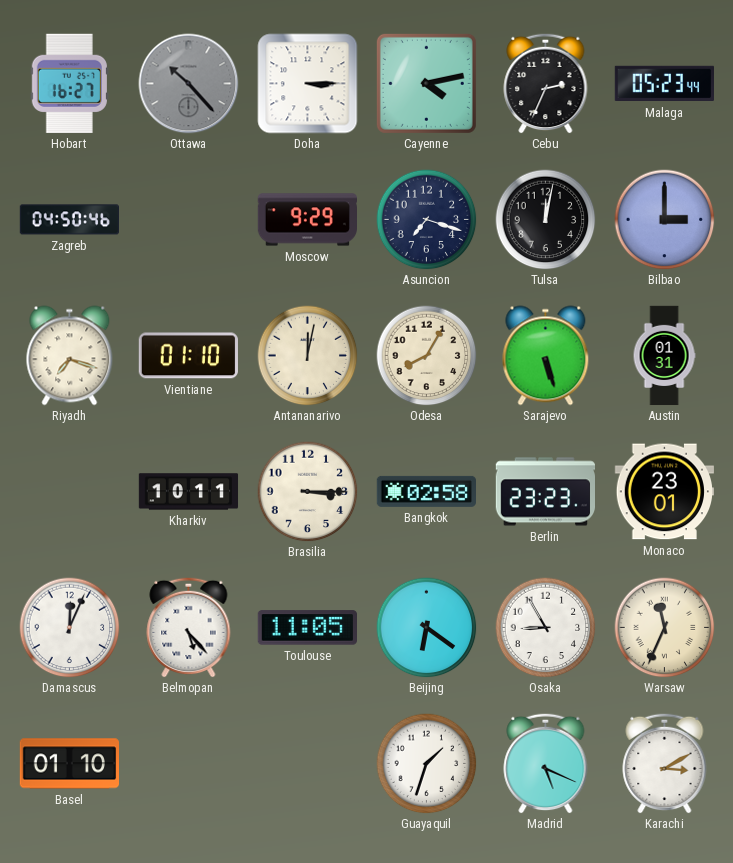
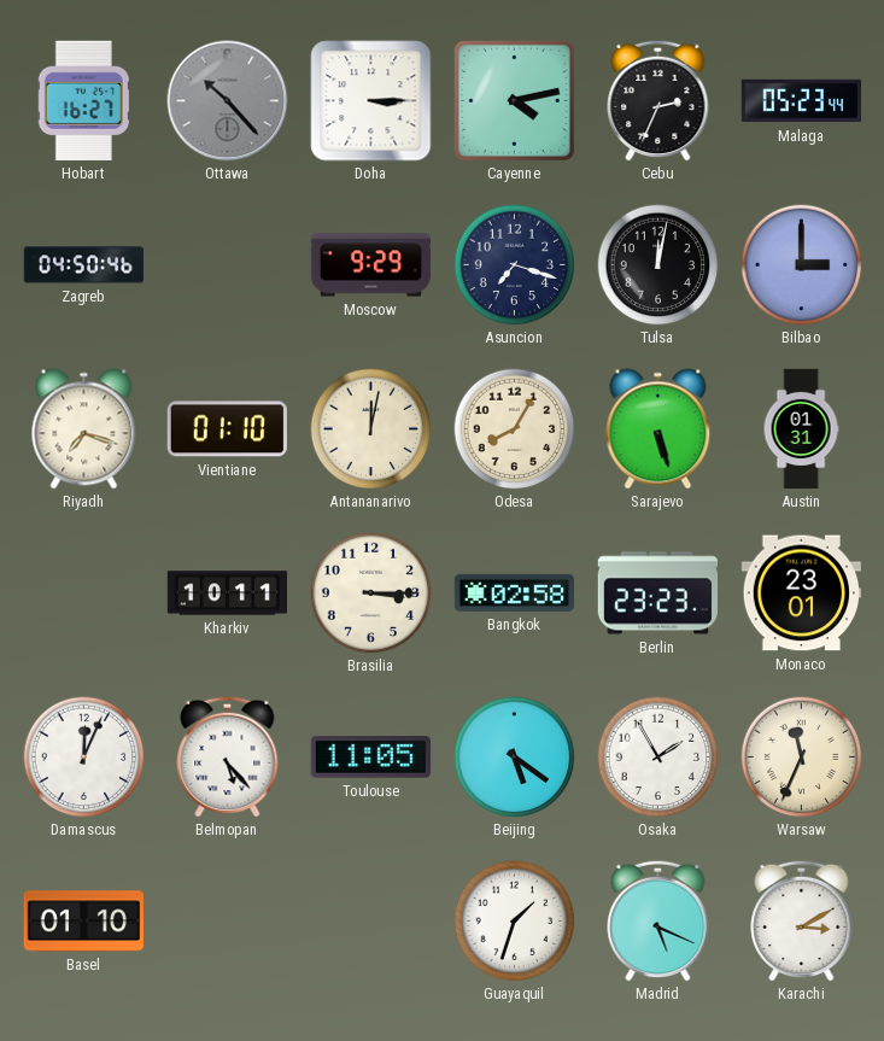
Beijing: 6:21 -> 5:21
Osaka: 8:55 -> 1:55
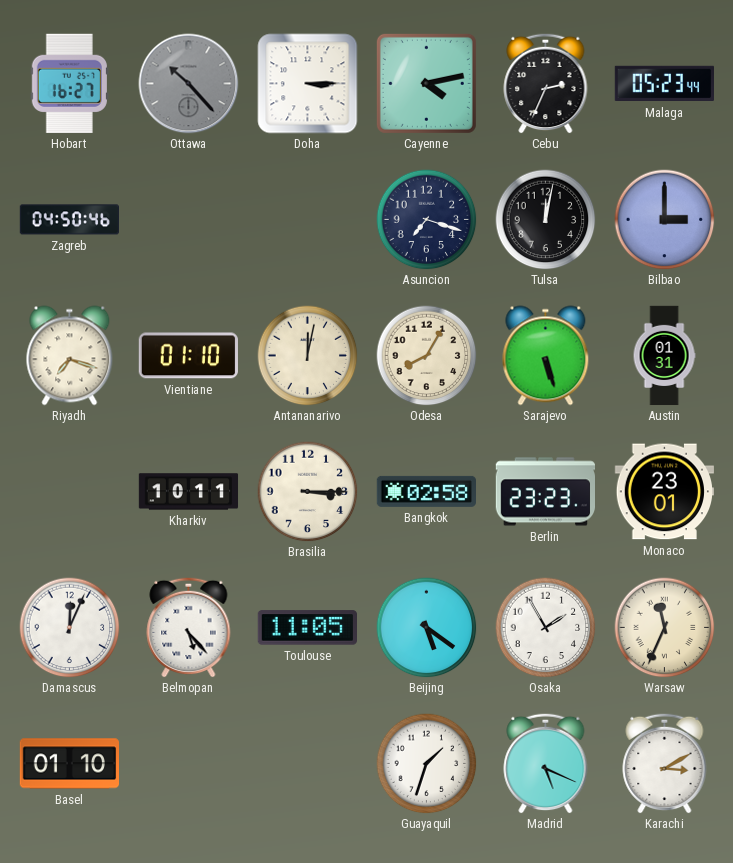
Moscow: 9:29 -> none
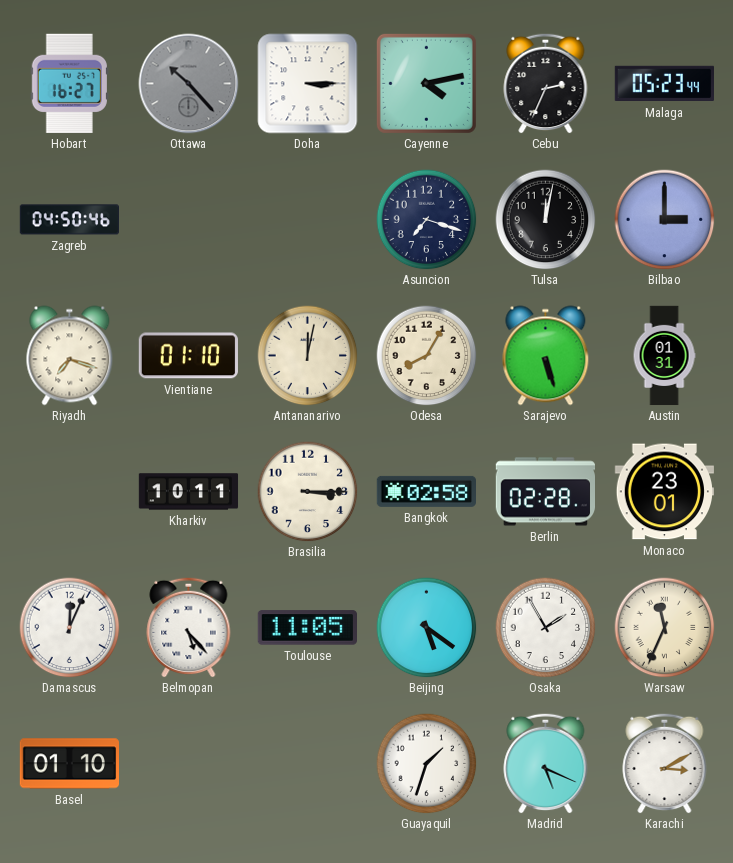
Berlin: 23:23 -> 02:28
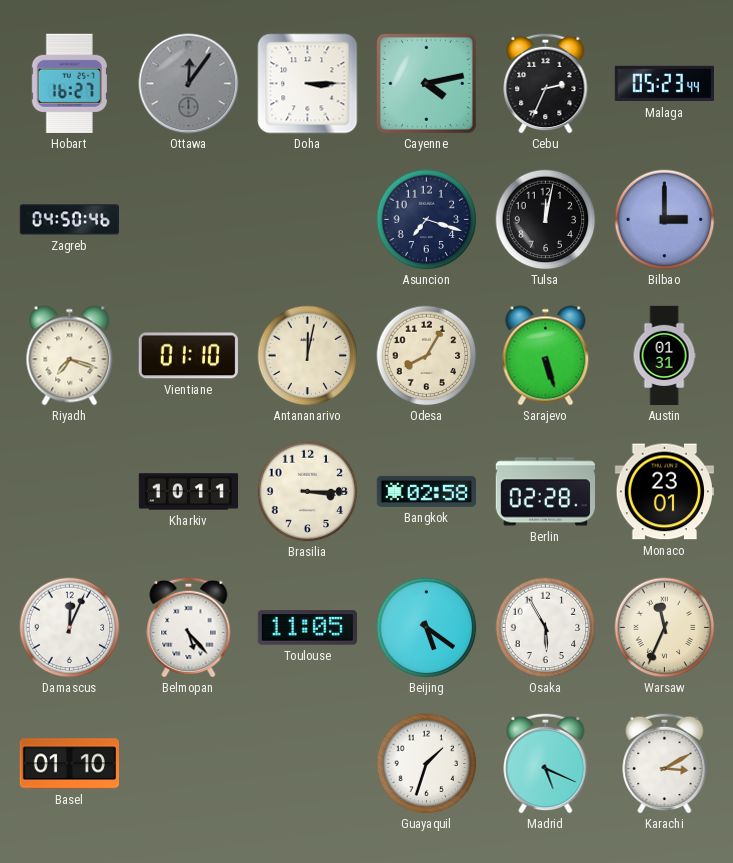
Ottawa: 10:23 -> 12:06
Osaka: 1:55 -> 5:55
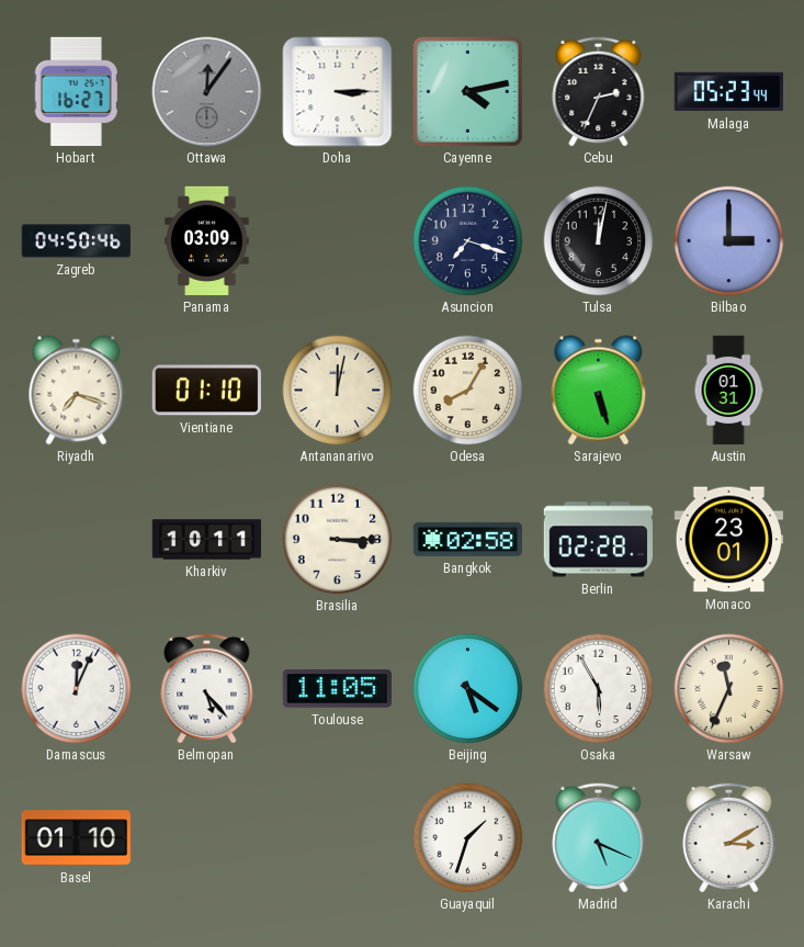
Panama: none -> 03:09
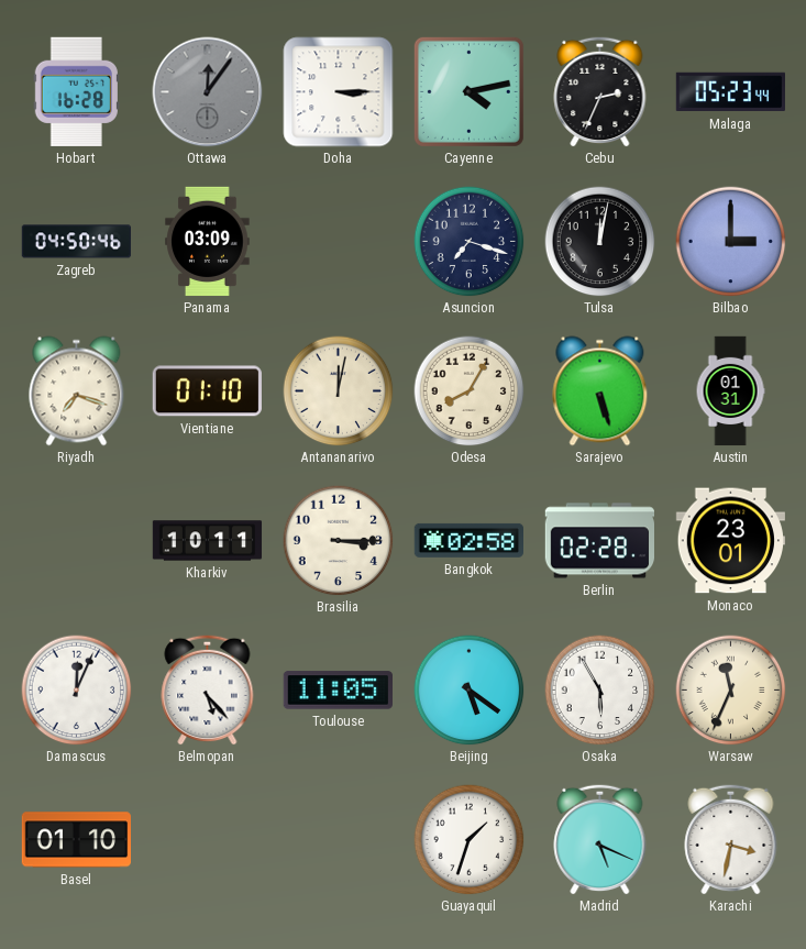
Hobart: 16:27 -> 16:28
Karachi: 3:10 -> 3:32
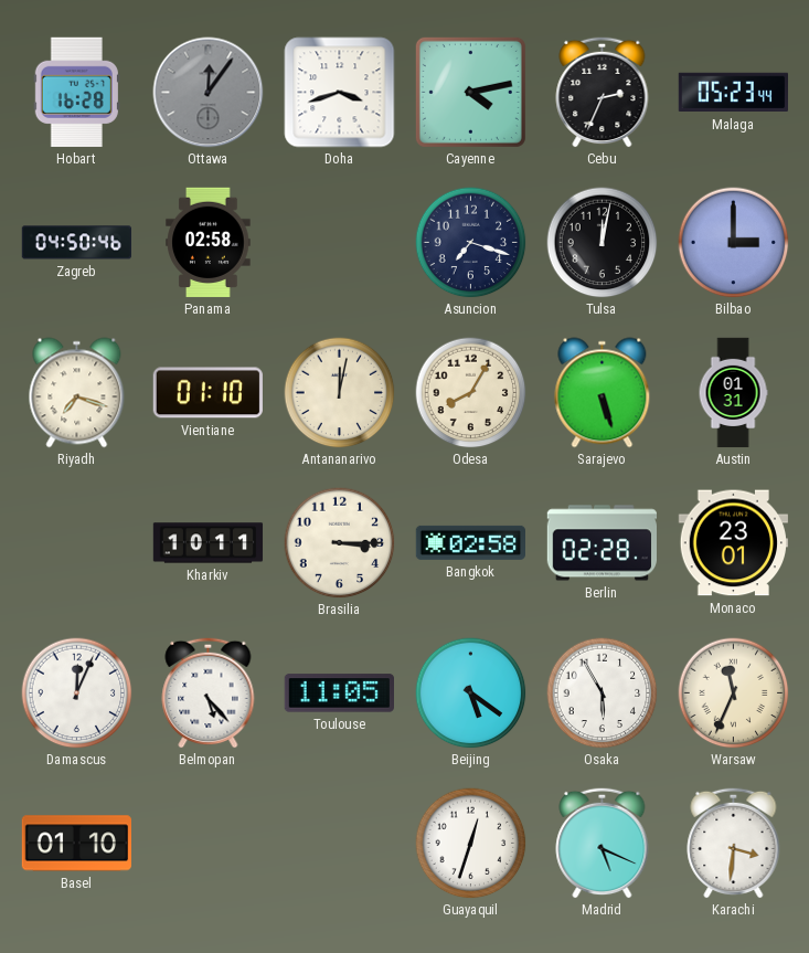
Doha: 3:15 -> 3:42
Panama: 03:09 -> 02:58
Guayaquil: 1:33 -> 12:33
Karachi: 3:32 -> 3:31
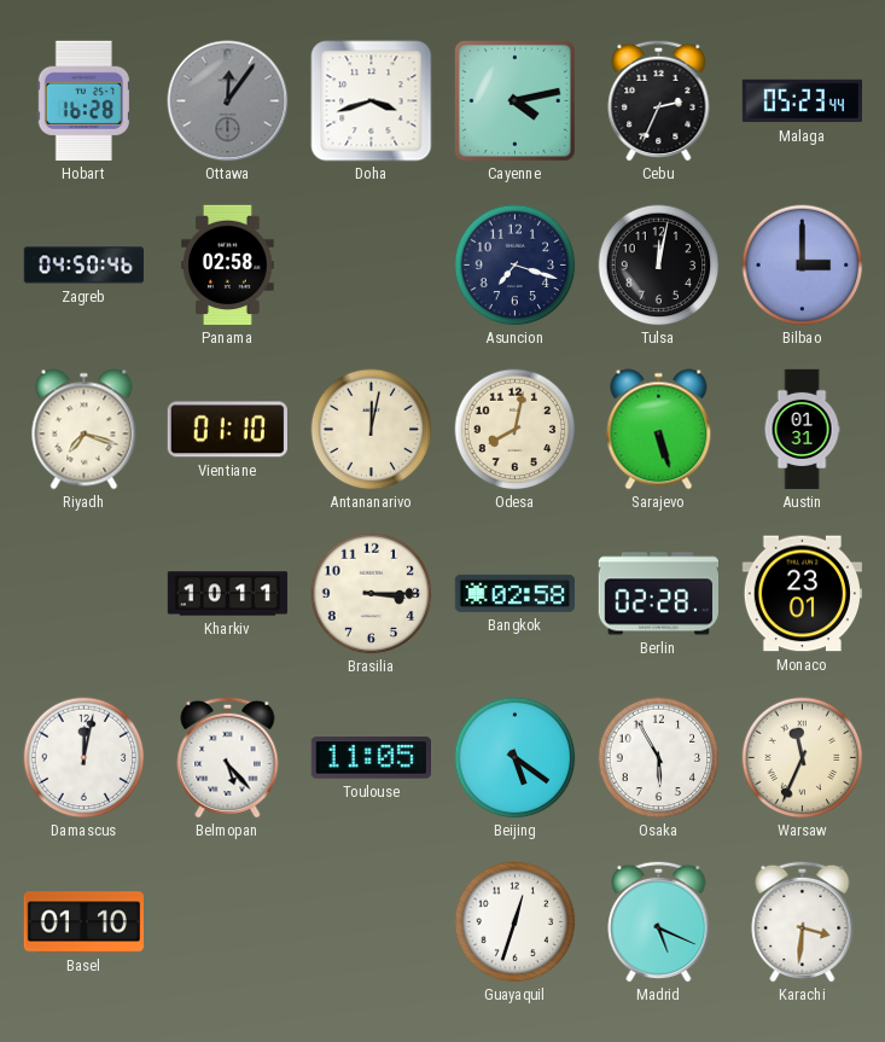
Odesa: 8:05 -> 8:02
Damascus: 12:04 -> 12:02
